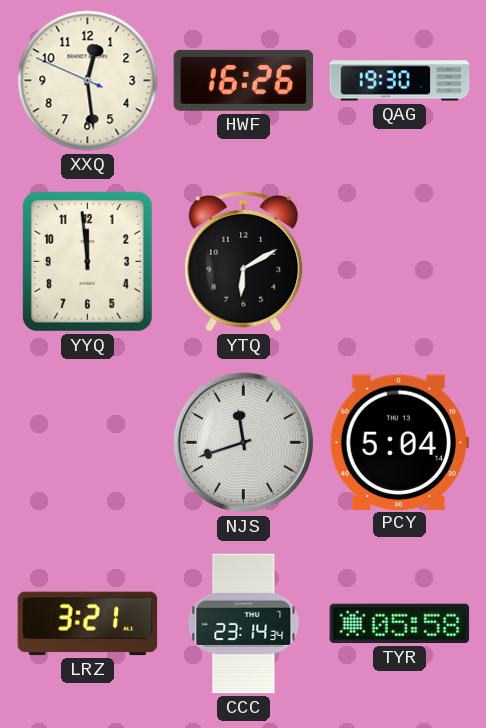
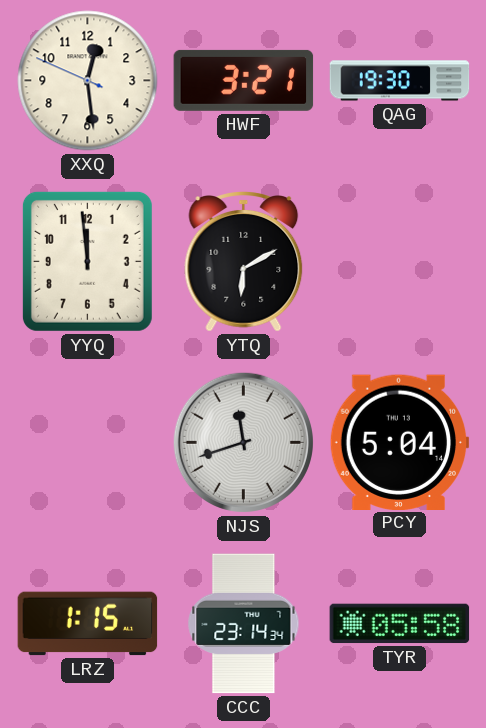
HWF: 16:26 -> 3:21
LRZ: 3:21 -> 1:15
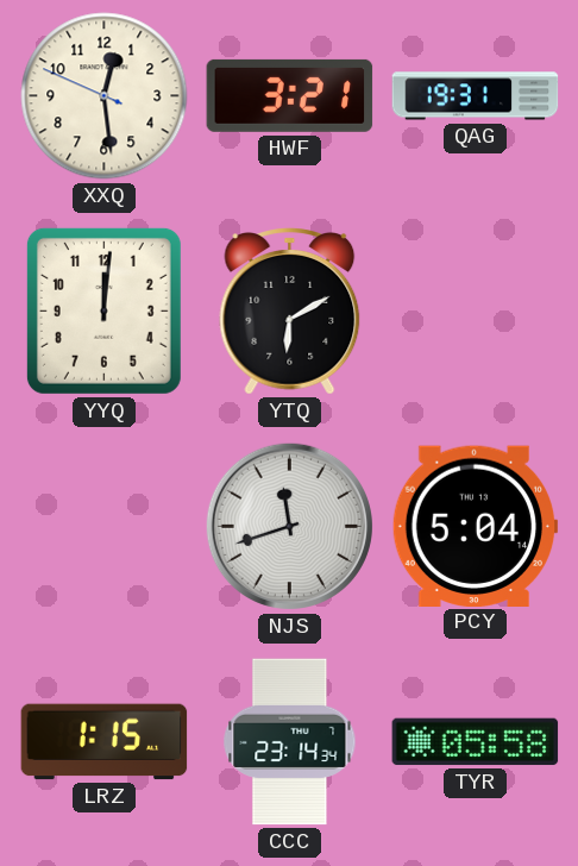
QAG: 19:30 -> 19:31
YYQ: 11:59 -> 12:01
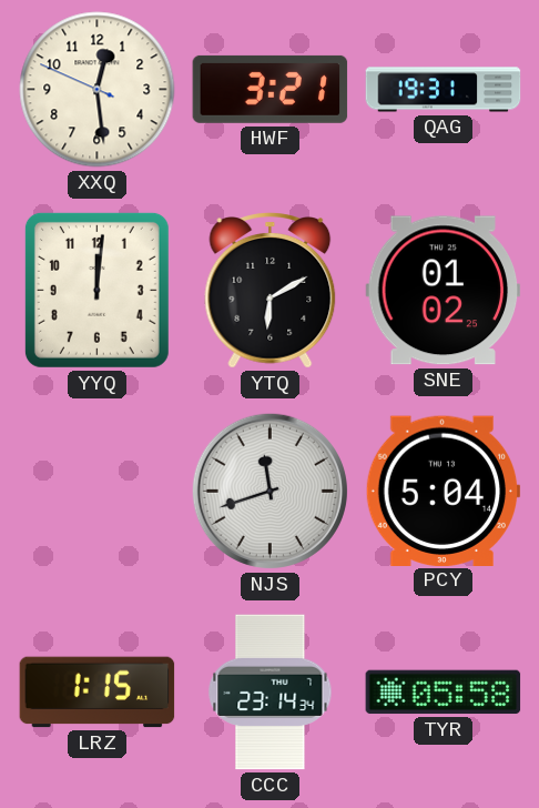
SNE: none -> 01:02
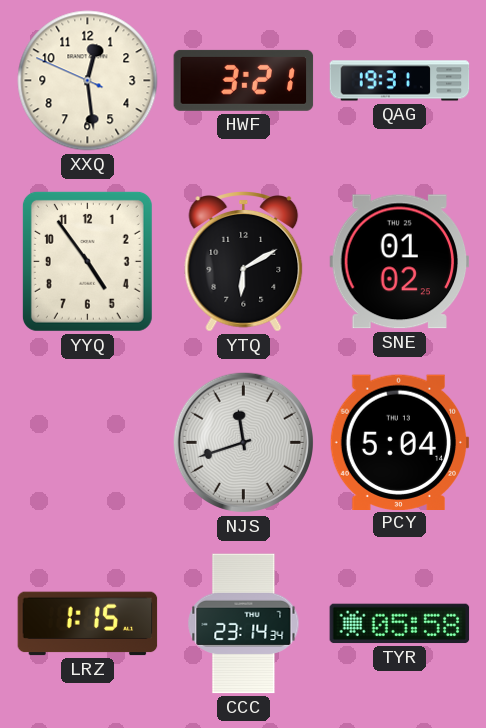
YYQ: 12:01 -> 4:54
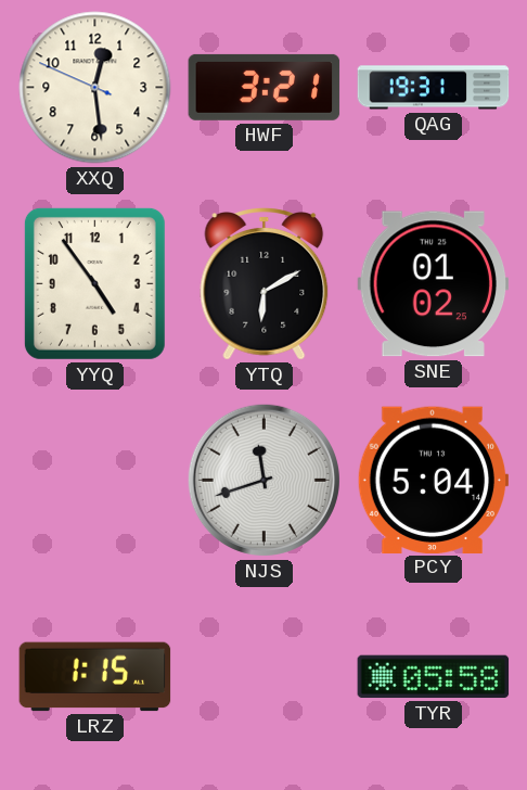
CCC: 23:14 -> none
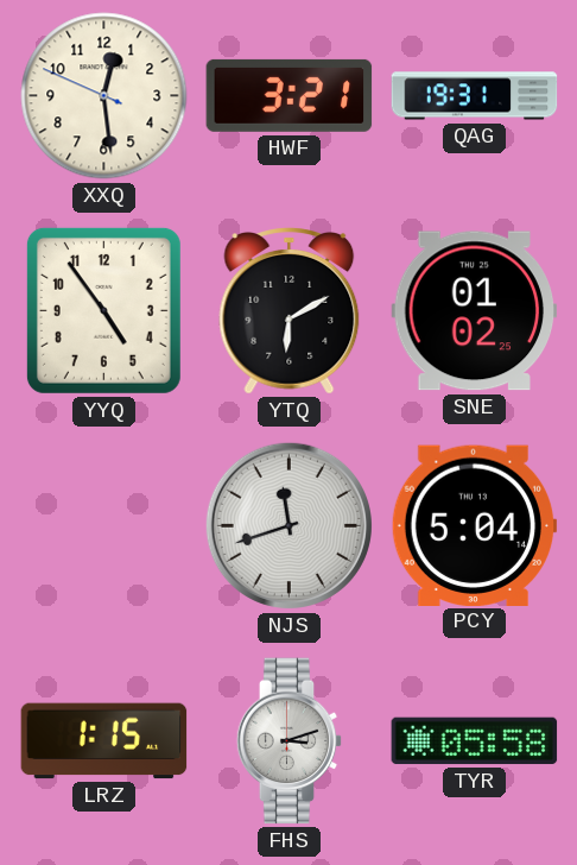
FHS: none -> 3:12
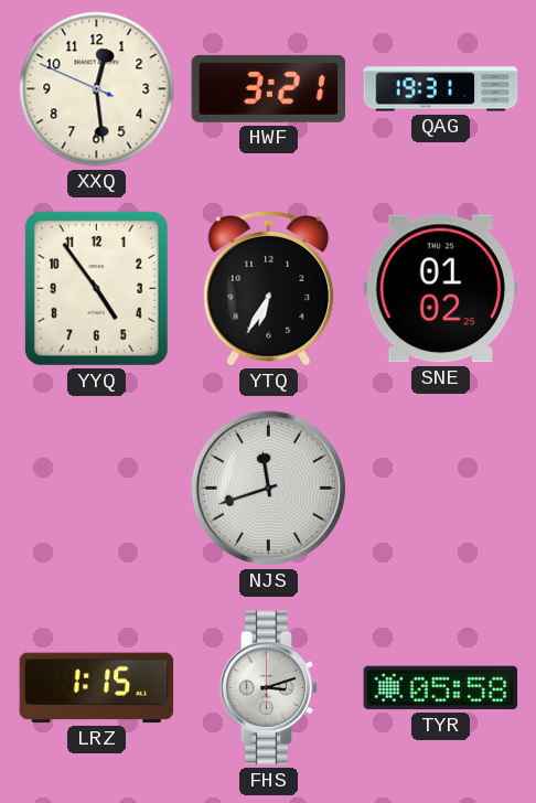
YTQ: 6:10 -> 6:35
PCY: 5:04 -> none
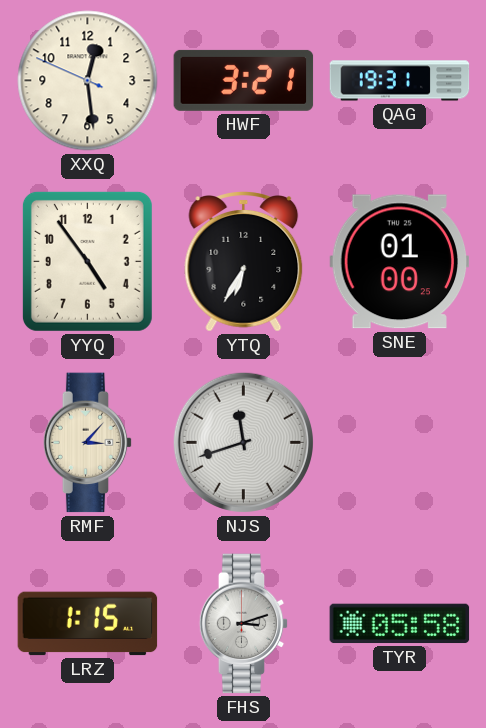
SNE: 01:02 -> 01:00
RMF: none -> 3:07
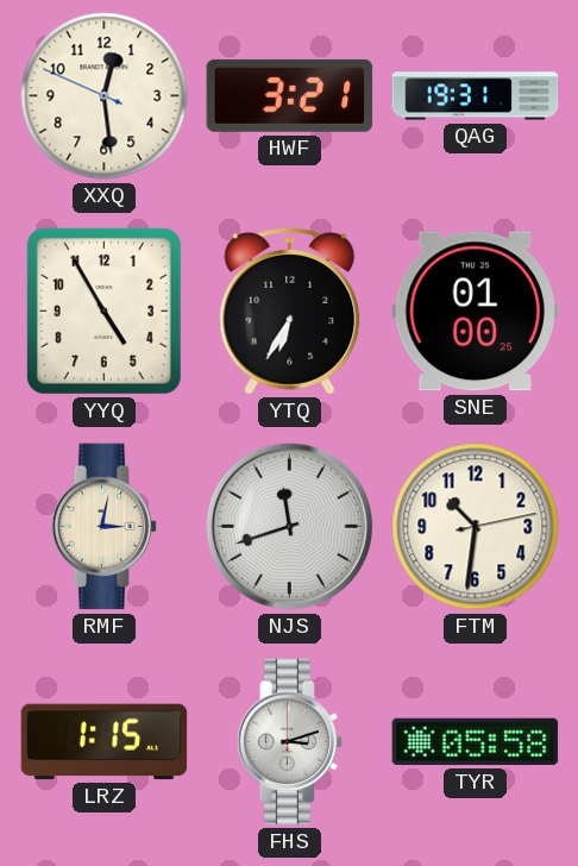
YYQ: 4:54 -> 4:55
RMF: 3:07 -> 3:02
FTM: none -> 10:31
